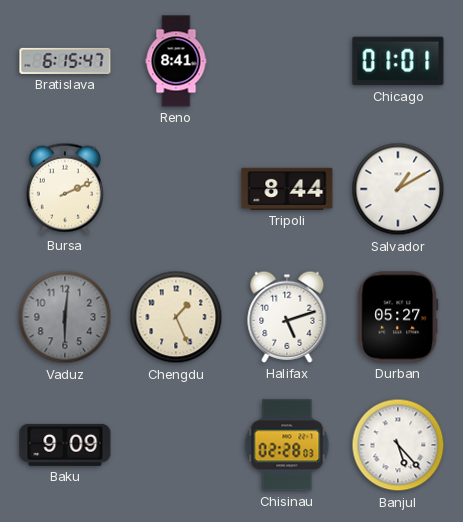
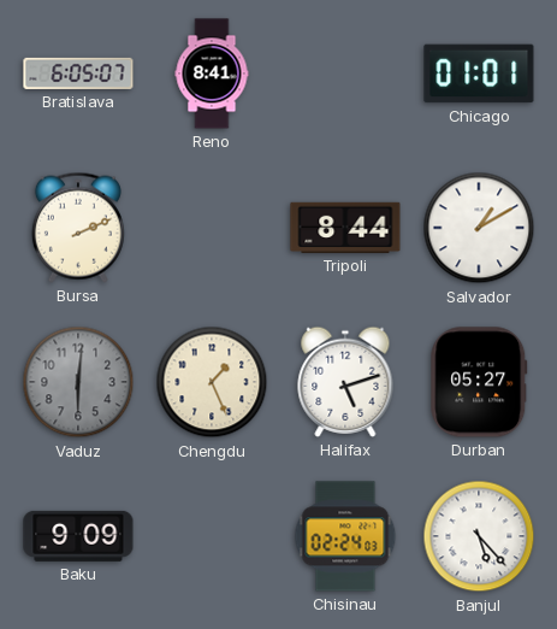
Bratislava: 6:15 -> 6:05
Chisinau: 02:28 -> 02:24
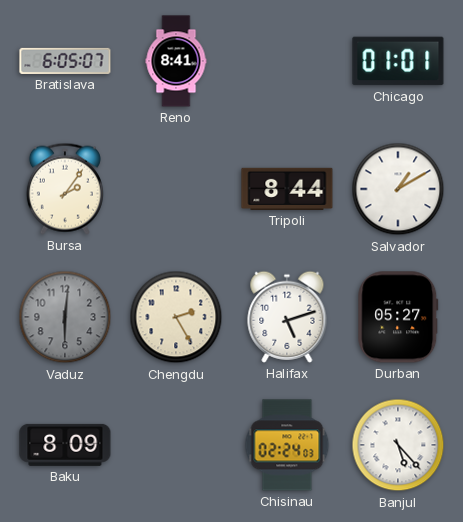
Bursa: 2:11 -> 2:06
Chengdu: 1:26 -> 2:25
Baku: 9:09 -> 8:09
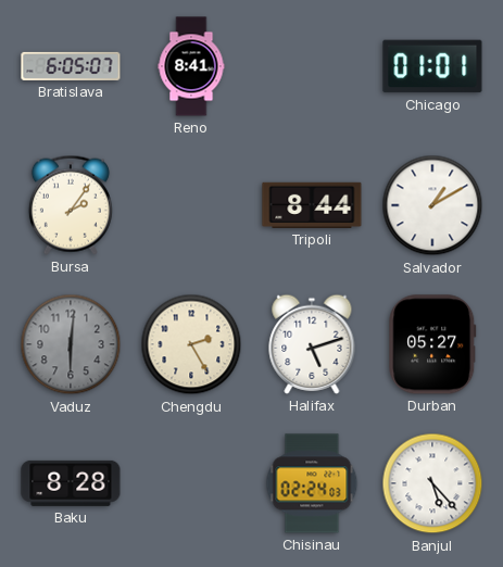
Baku: 8:09 -> 8:28
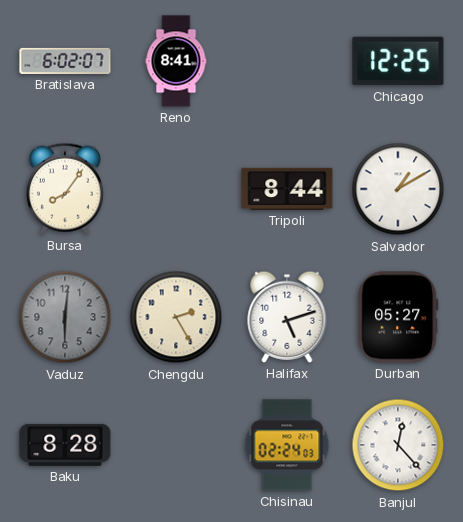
Bratislava: 6:05 -> 6:02
Chicago: 01:01 -> 12:25
Bursa: 2:06 -> 8:06
Banjul: 5:23 -> 12:23
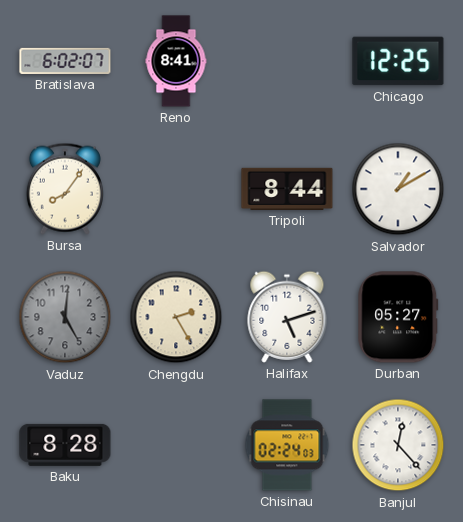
Vaduz: 6:01 -> 5:01
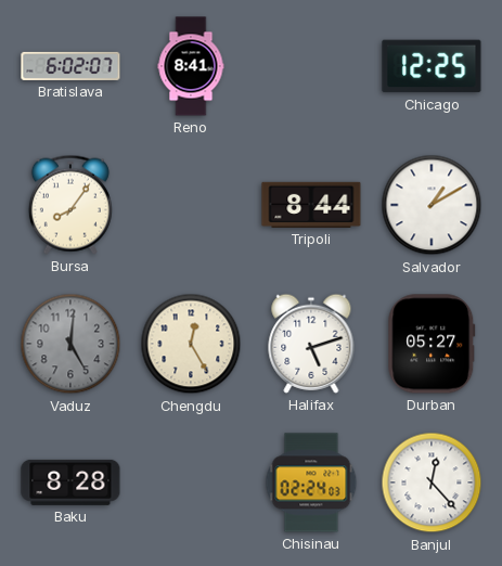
Chengdu: 2:25 -> 12:25
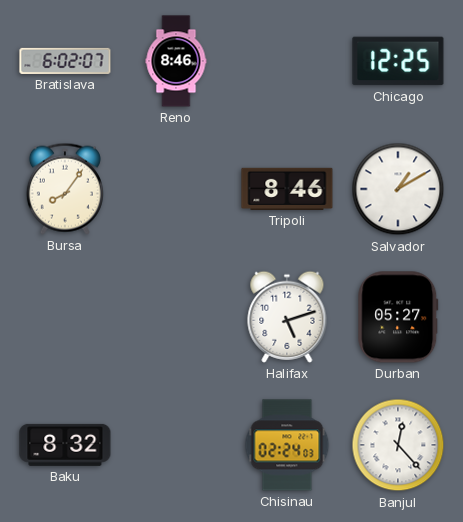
Reno: 8:41 -> 8:46
Tripoli: 8:44 -> 8:46
Vaduz: 5:01 -> none
Chengdu: 12:25 -> none
Baku: 8:28 -> 8:32
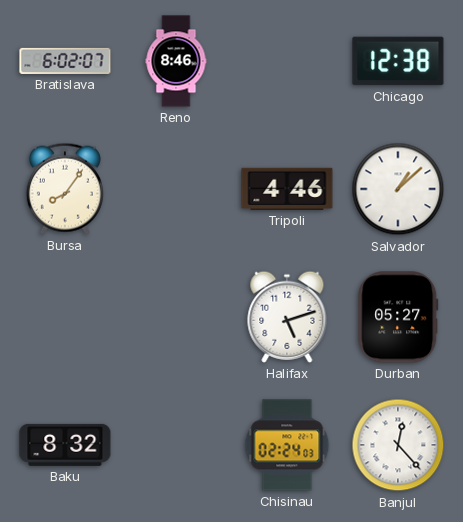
Chicago: 12:25 -> 12:38
Tripoli: 8:46 -> 4:46
Salvador: 1:10 -> 1:08
